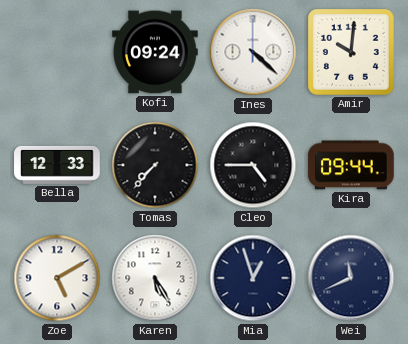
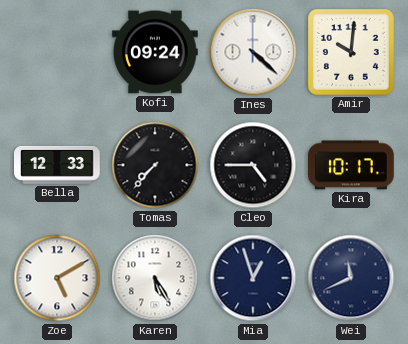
Kira: 09:44 -> 10:17
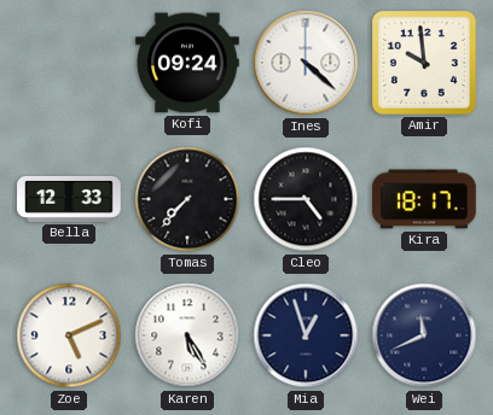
Amir: 10:01 -> 9:59
Kira: 10:17 -> 18:17
Zoe: 5:10 -> 5:11
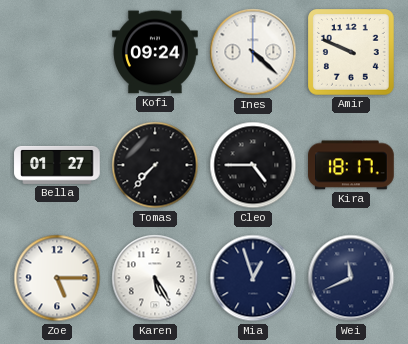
Amir: 9:59 -> 9:49
Bella: 12:33 -> 01:27
Zoe: 5:11 -> 5:15
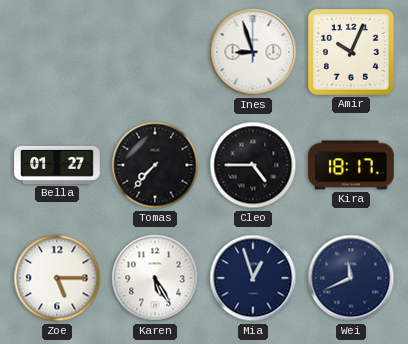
Kofi: 09:24 -> none
Ines: 4:22 -> 8:57
Amir: 9:49 -> 10:04
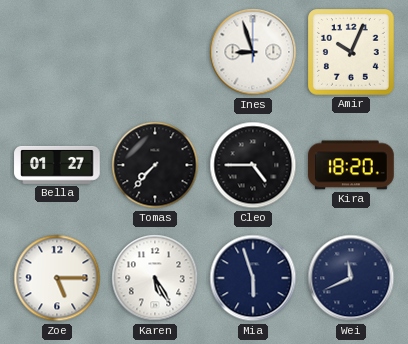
Kira: 18:17 -> 18:20
Mia: 12:57 -> 5:57
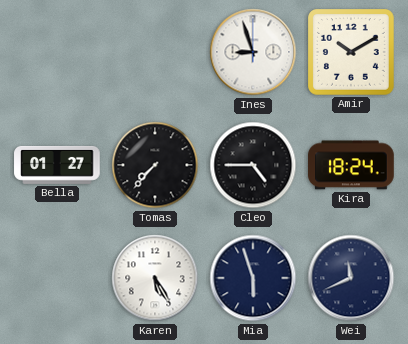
Amir: 10:04 -> 10:10
Kira: 18:20 -> 18:24
Zoe: 5:15 -> none
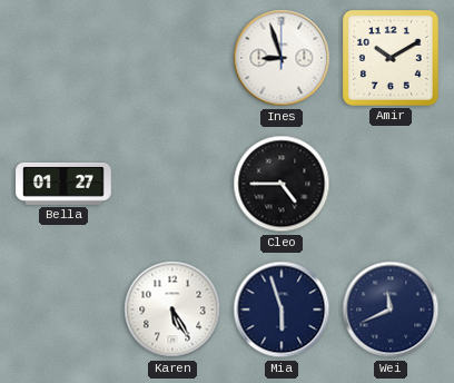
Tomas: 7:37 -> none
Kira: 18:24 -> none
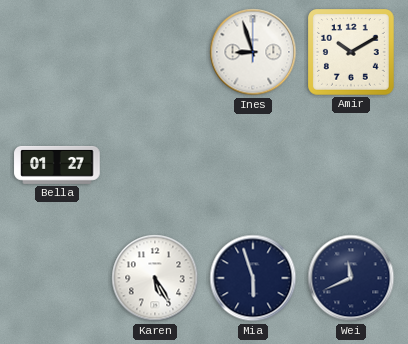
Cleo: 4:45 -> none
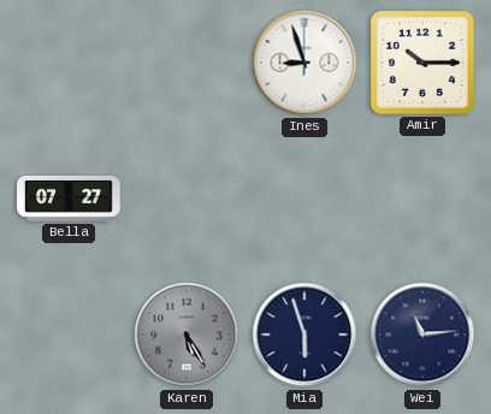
Amir: 10:10 -> 10:15
Bella: 01:27 -> 07:27
Karen dial: white -> grey
Wei: 11:41 -> 11:14
